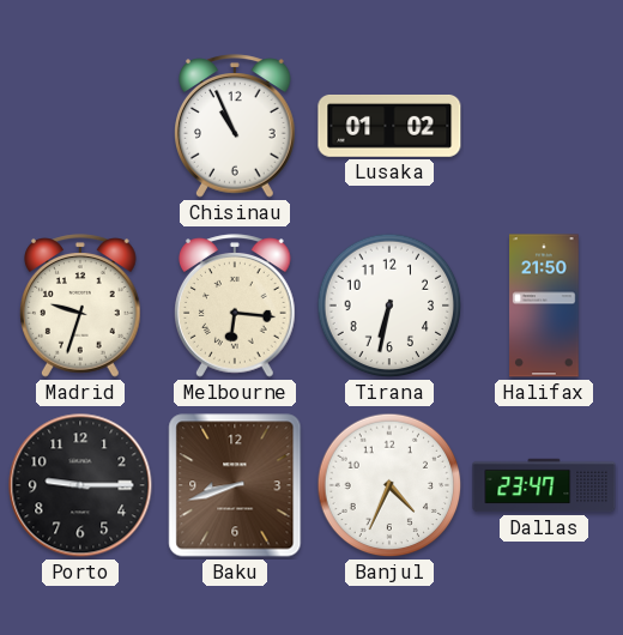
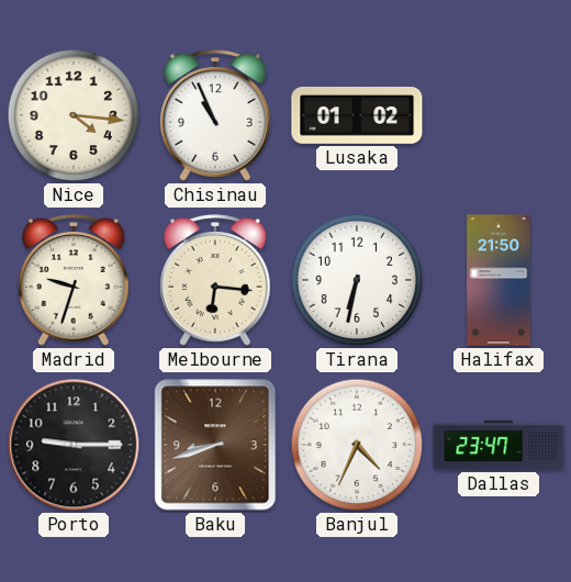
Nice: none -> 4:16
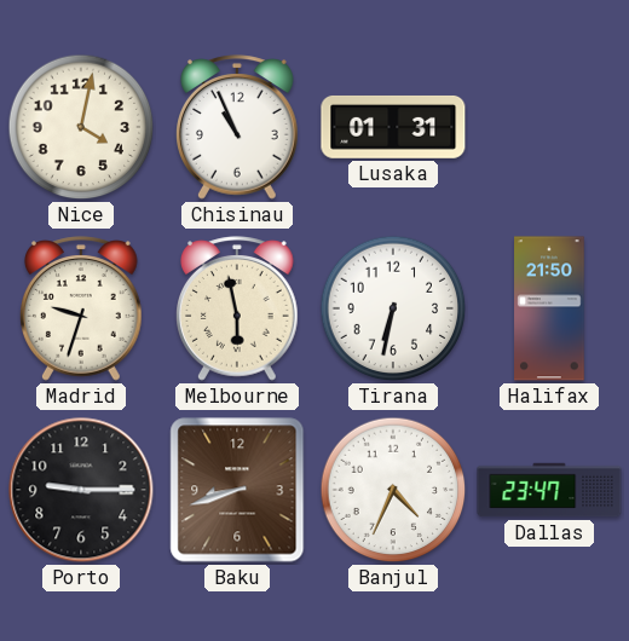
Nice: 4:16 -> 4:02
Lusaka: 01:02 -> 01:31
Melbourne: 6:16 -> 5:58
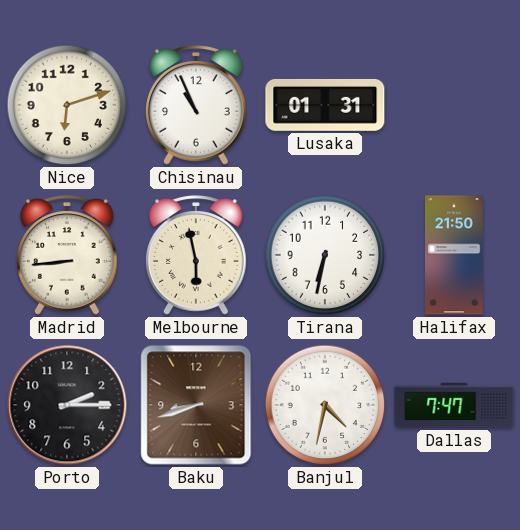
Nice: 4:02 -> 6:12
Madrid: 9:33 -> 8:44
Porto: 9:15 -> 2:15
Banjul: 4:34 -> 4:32
Dallas: 23:47 -> 7:47
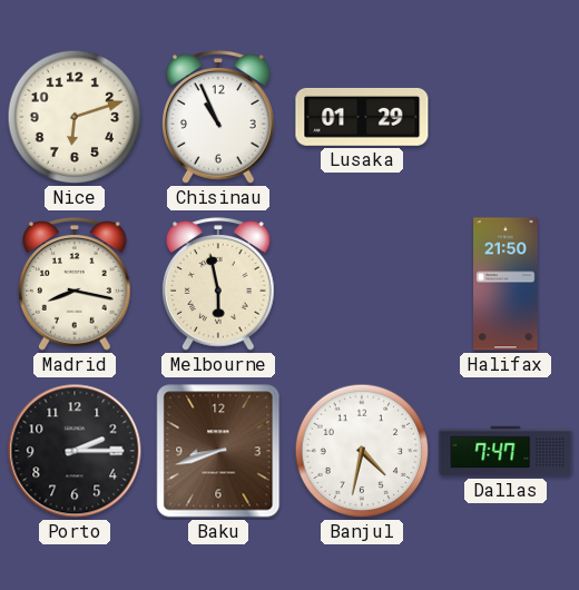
Lusaka: 01:31 -> 01:29
Madrid: 8:44 -> 8:17
Tirana: 6:32 -> none
